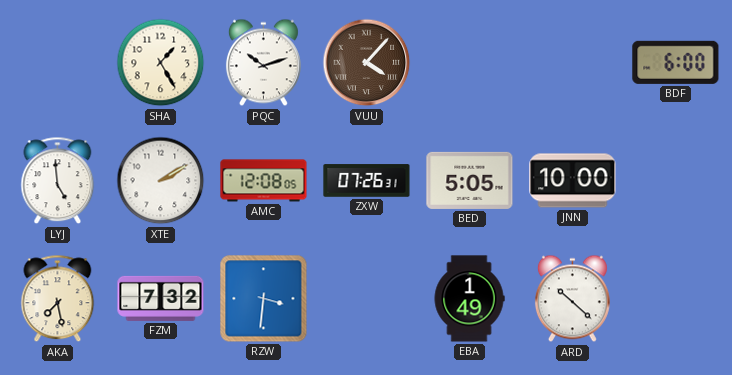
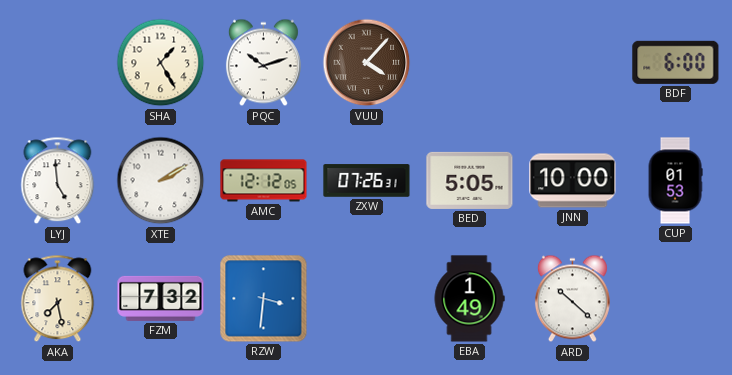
AMC: 12:08 -> 12:12
CUP: none -> 01:53
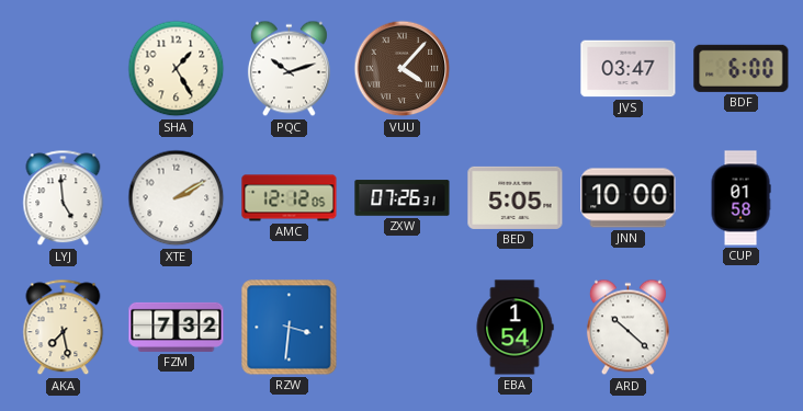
JVS: none -> 03:47
CUP: 01:53 -> 01:58
EBA: 1:49 -> 1:54
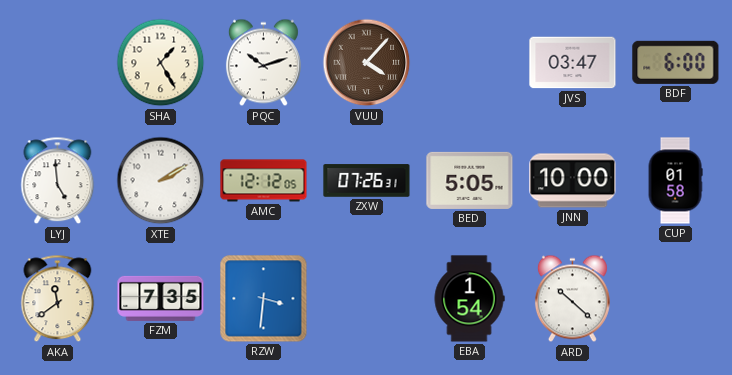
AKA: 7:28 -> 11:39
FZM: 7:32 -> 7:35
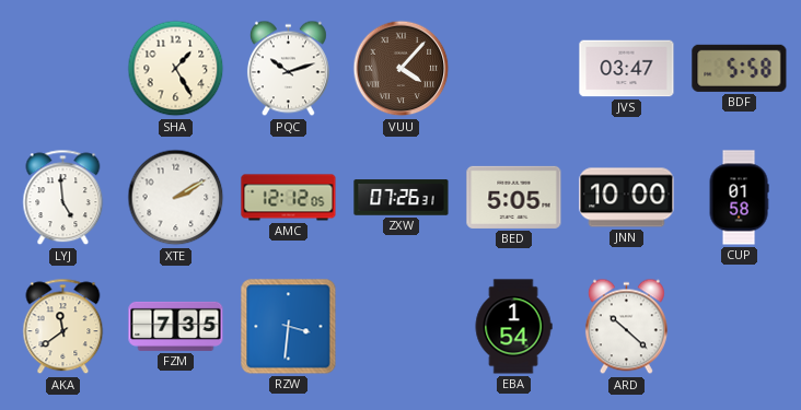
BDF: 6:00 -> 5:58
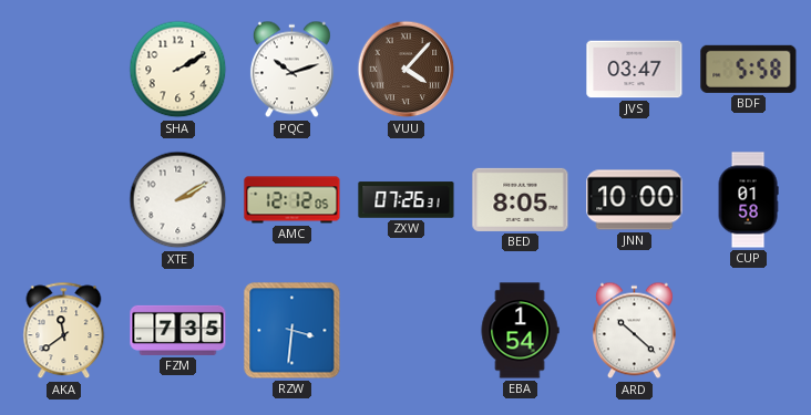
SHA: 1:25 -> 2:10
LYJ: 4:59 -> none
BED: 5:05 -> 8:05
